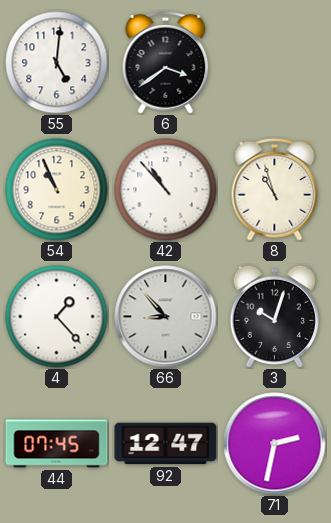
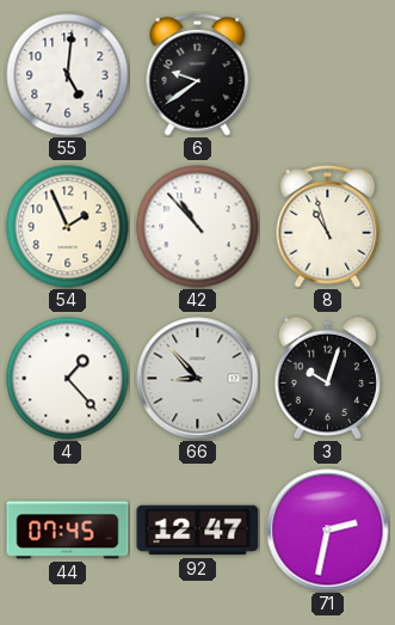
6: 3:39 -> 9:39
54: 10:56 -> 1:56
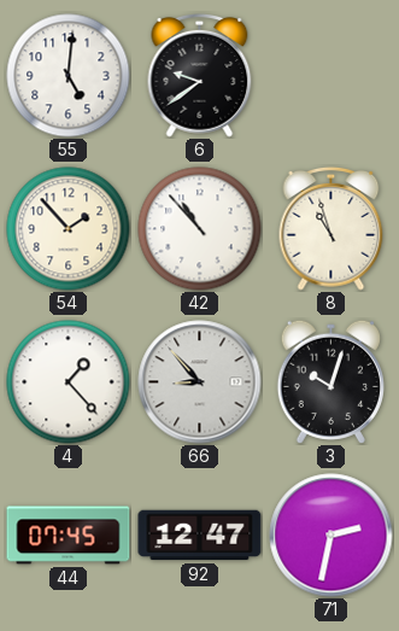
54: 1:56 -> 1:53
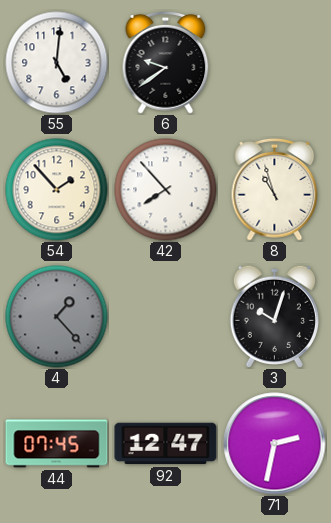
42: 10:53 -> 7:53
4 dial: white -> grey
66: 8:53 -> none
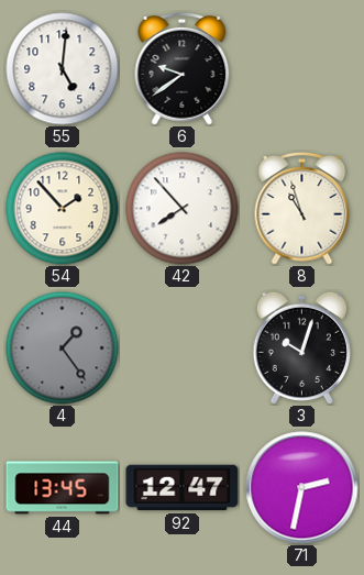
4: 1:23 -> 1:24
44: 07:45 -> 13:45
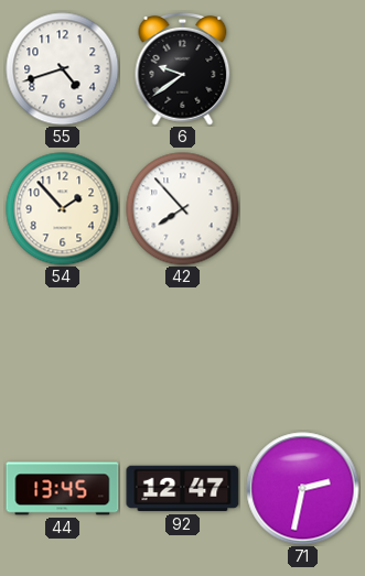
55: 5:01 -> 4:42
8: 10:57 -> none
4: 1:24 -> none
3: 10:03 -> none
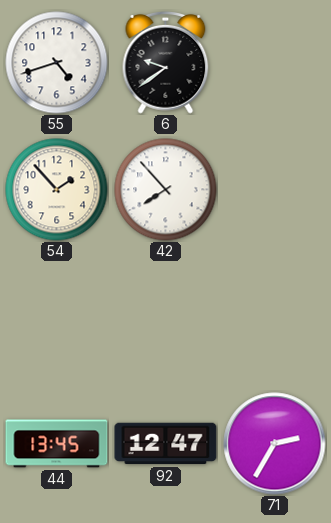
71: 2:32 -> 2:35
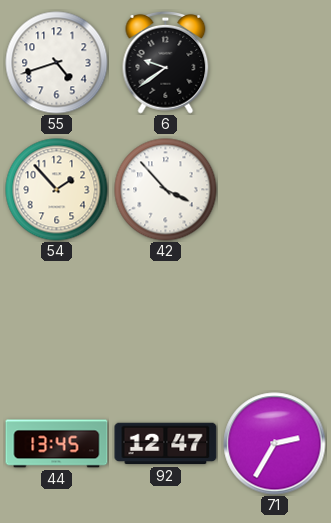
42: 7:53 -> 3:53
